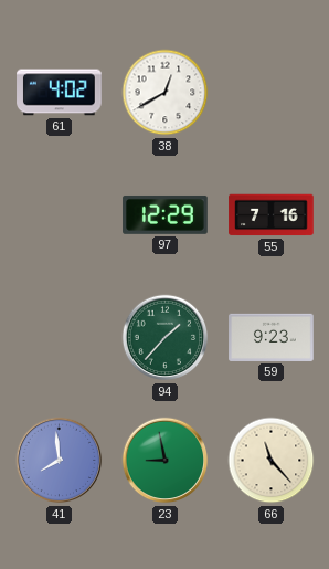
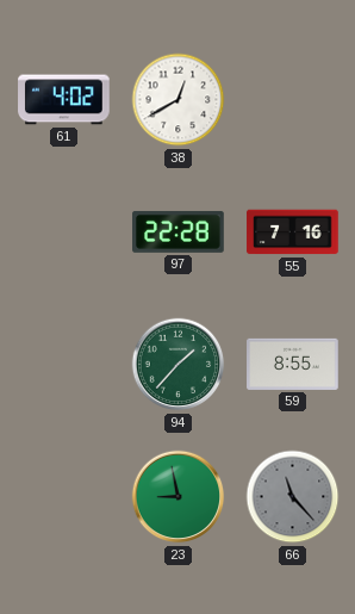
97: 12:29 -> 22:28
59: 9:23 -> 8:55
41: 7:59 -> none
66 dial: cream -> grey
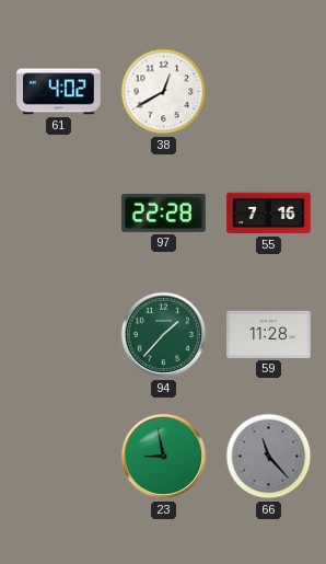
59: 8:55 -> 11:28
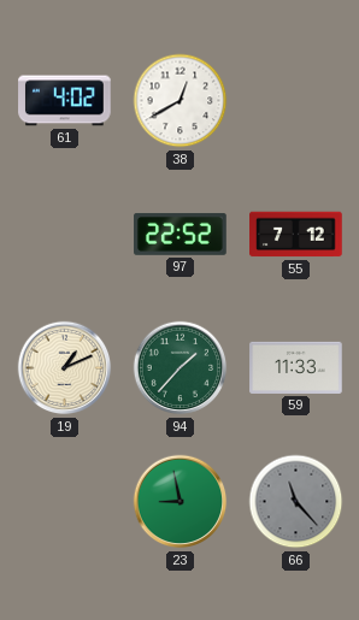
97: 22:28 -> 22:52
55: 7:16 -> 7:12
19: none -> 1:11
59: 11:28 -> 11:33
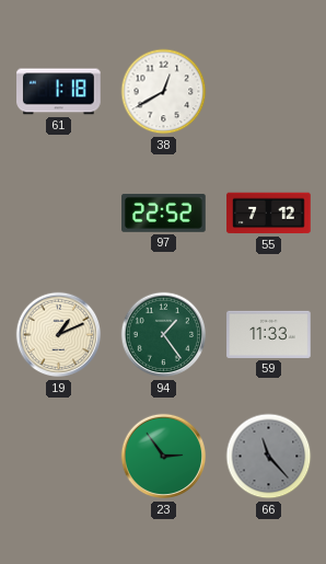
61: 4:02 -> 1:18
94: 1:37 -> 1:24
23: 8:58 -> 2:54
